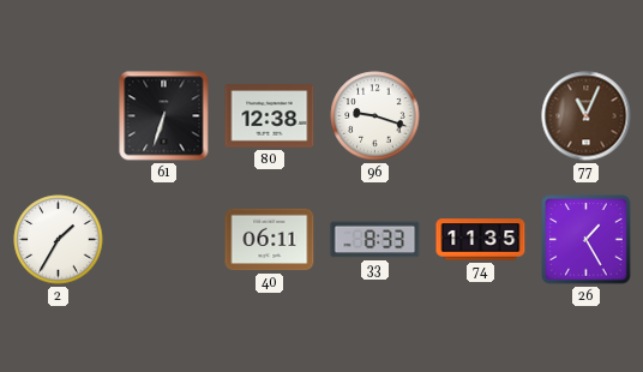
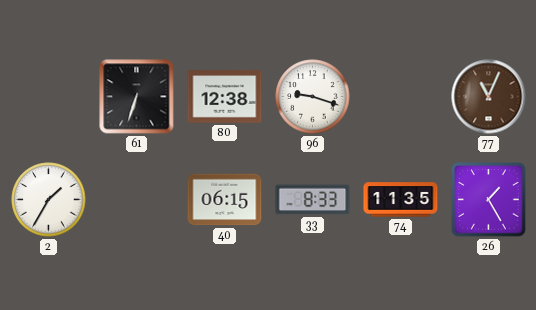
40: 06:11 -> 06:15
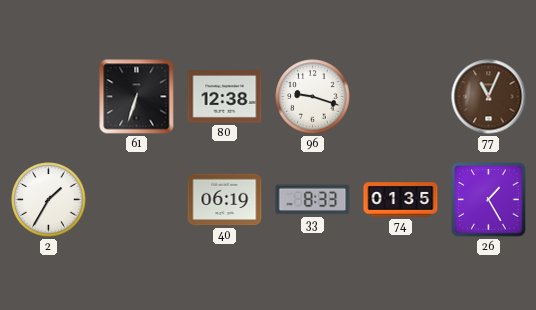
40: 06:15 -> 06:19
74: 11:35 -> 01:35
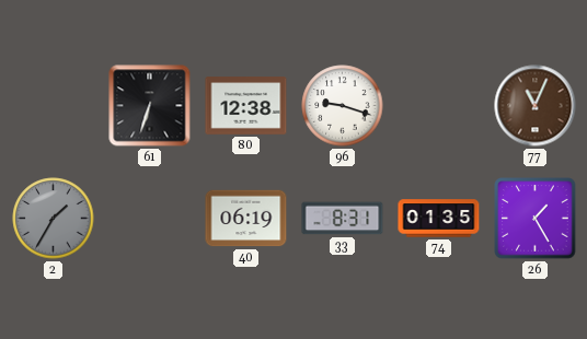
2 dial: white -> grey
33: 8:33 -> 8:31
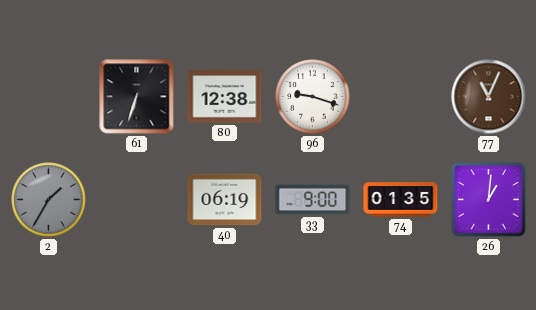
33: 8:31 -> 9:00
26: 1:25 -> 1:01
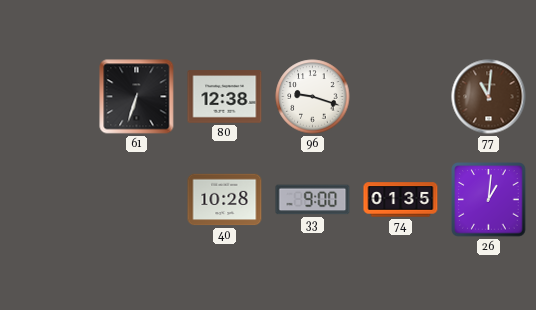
77: 11:04 -> 11:01
2: 1:35 -> none
40: 06:19 -> 10:28
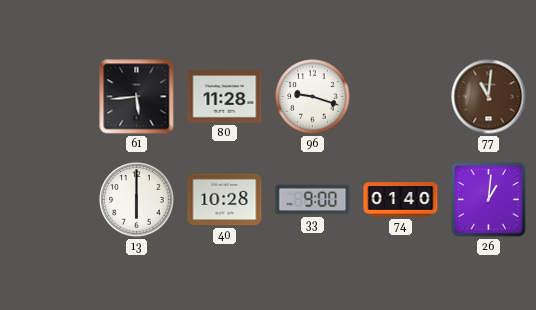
61: 6:33 -> 5:44
80: 12:38 -> 11:28
13: none -> 6:00
74: 01:35 -> 01:40
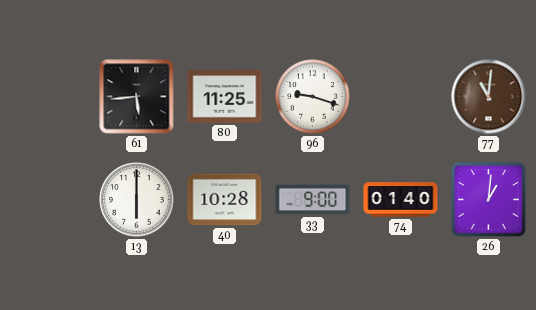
80: 11:28 -> 11:25
